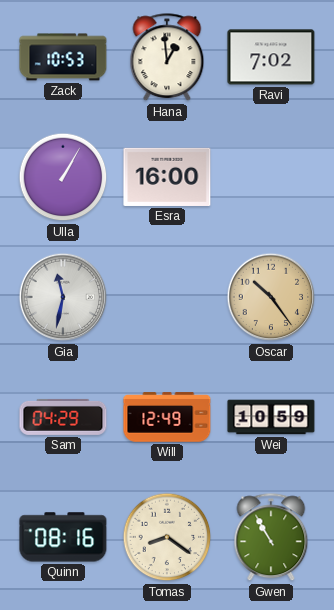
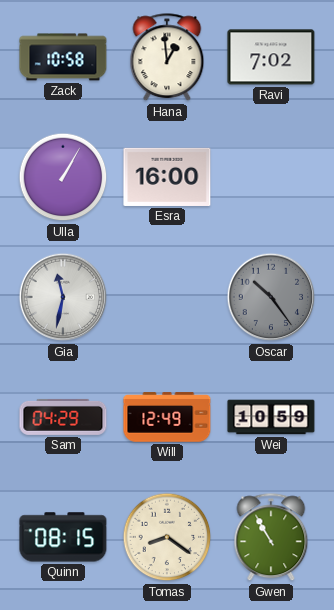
Zack: 10:53 -> 10:58
Oscar dial: champagne -> grey
Quinn: 08:16 -> 08:15
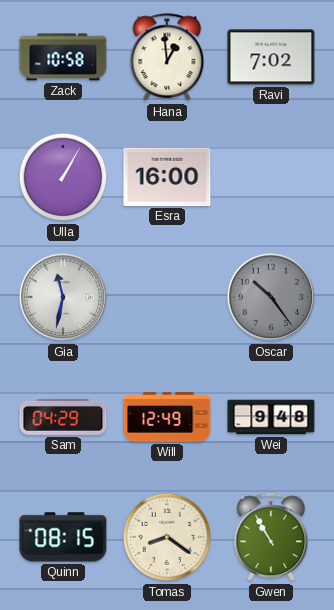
Wei: 10:59 -> 9:48
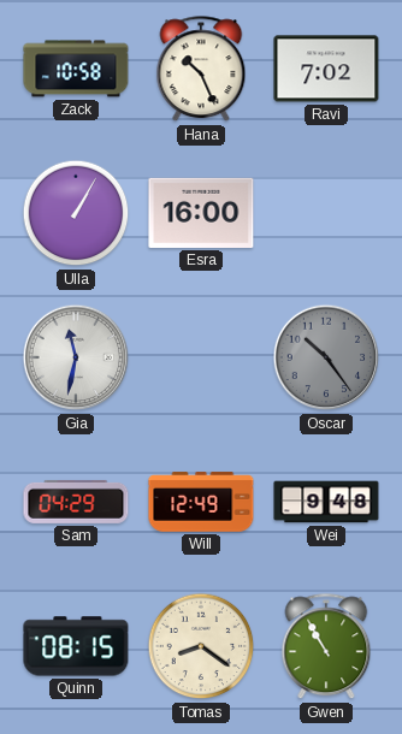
Hana: 12:59 -> 10:26
